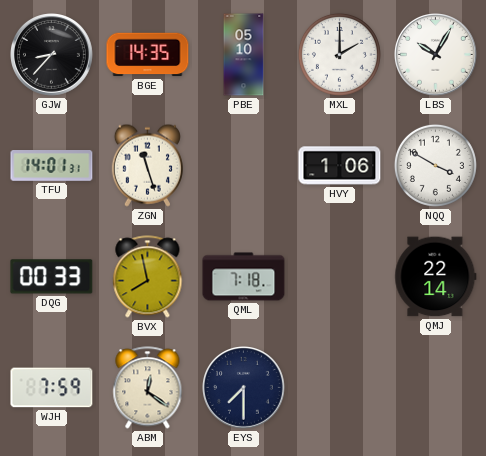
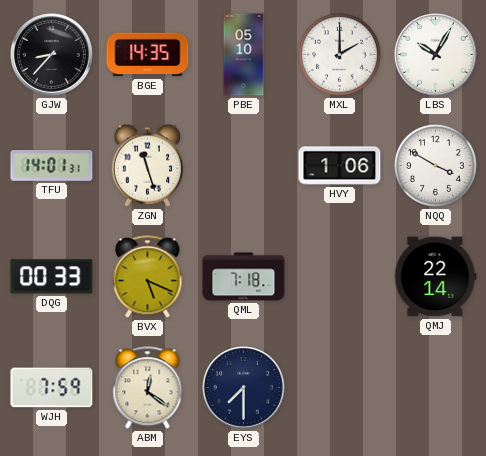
BVX: 7:58 -> 5:19
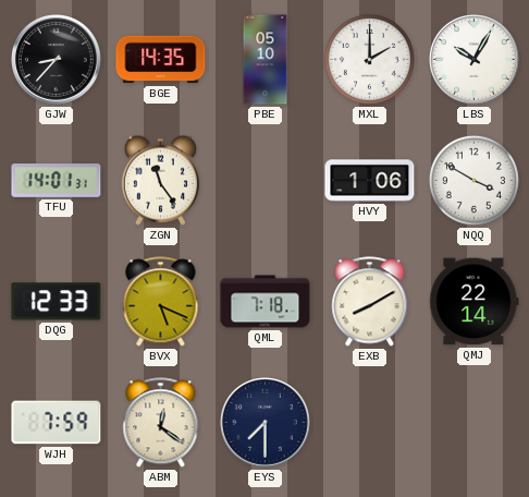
ZGN: 11:27 -> 11:24
DQG: 00:33 -> 12:33
EXB: none -> 8:10
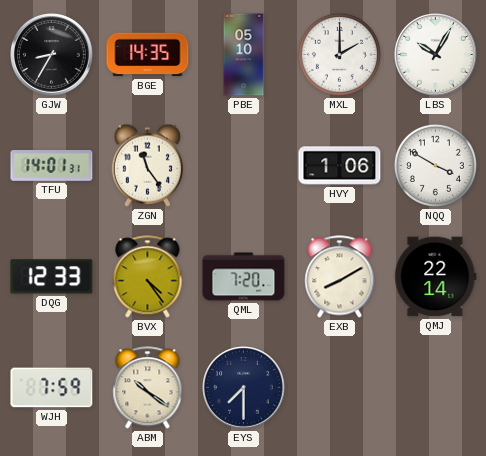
GJW: 8:37 -> 8:35
BVX: 5:19 -> 4:24
QML: 7:18 -> 7:20
ABM: 12:21 -> 10:21
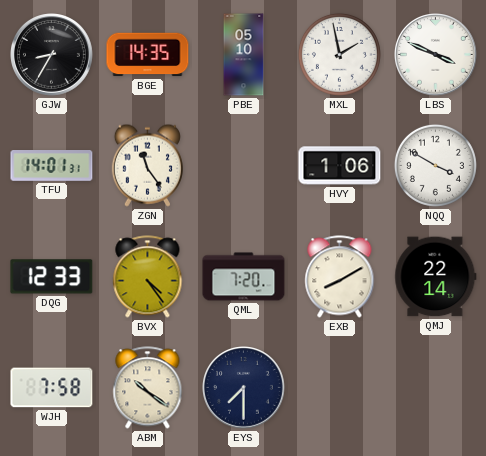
MXL: 2:00 -> 1:58
LBS: 10:05 -> 3:49
WJH: 7:59 -> 7:58
